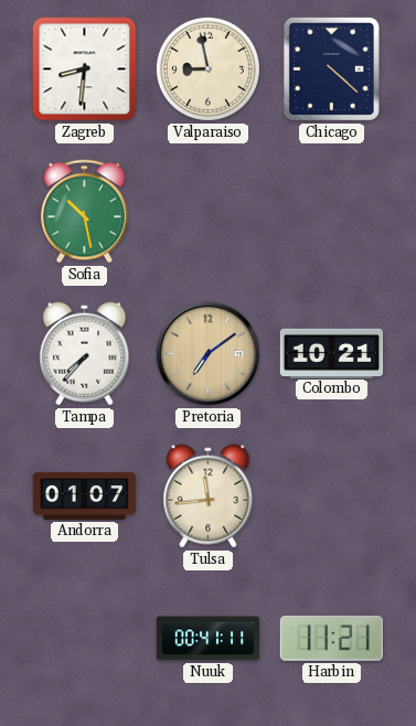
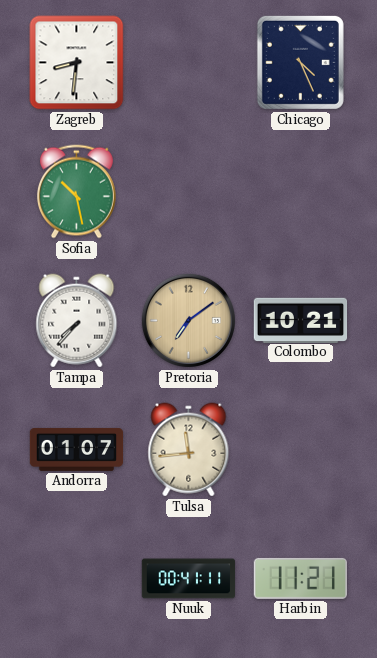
Valparaiso: 8:58 -> none
Chicago: 4:22 -> 4:26
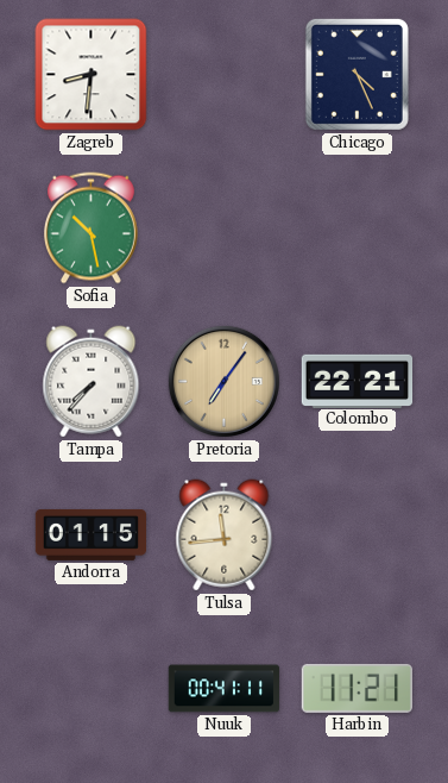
Pretoria: 7:09 -> 7:06
Colombo: 10:21 -> 22:21
Andorra: 01:07 -> 01:15
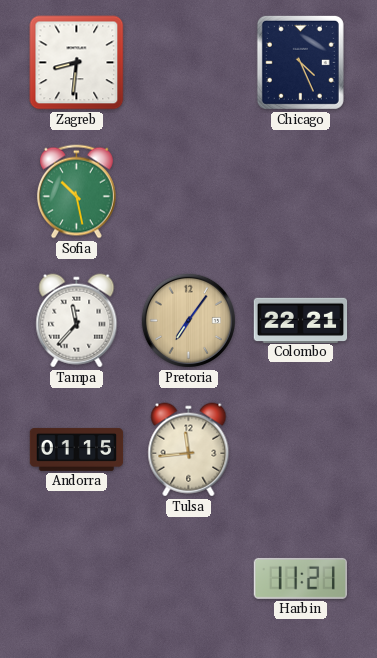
Tampa: 7:37 -> 11:37
Nuuk: 00:41 -> none
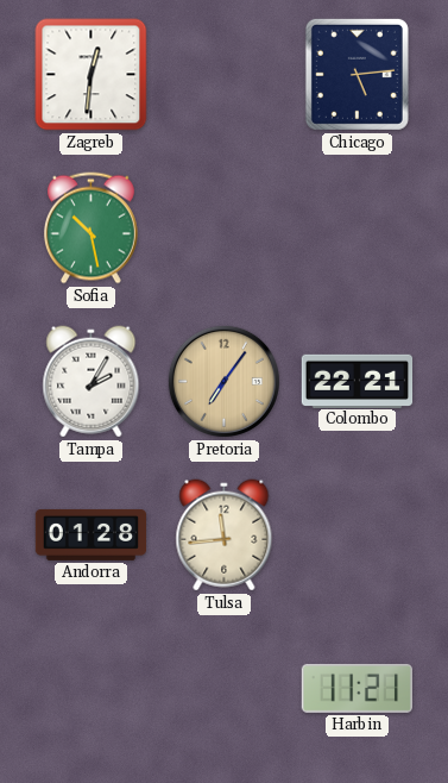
Zagreb: 8:31 -> 12:31
Chicago: 4:26 -> 5:14
Tampa: 11:37 -> 2:05
Andorra: 01:15 -> 01:28
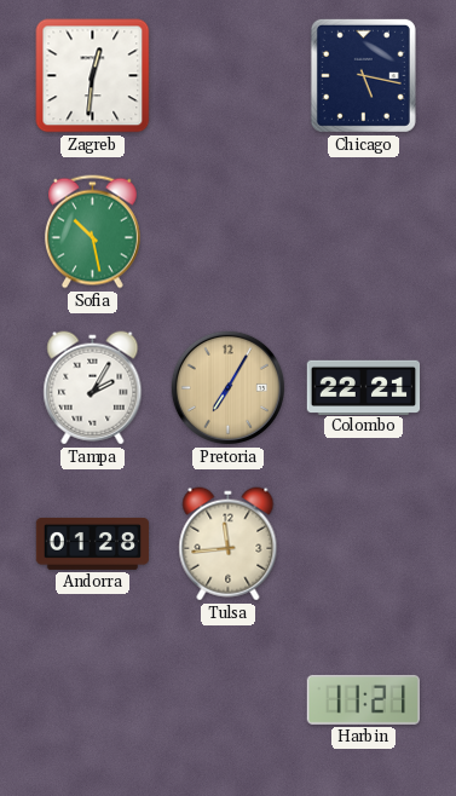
Chicago: 5:14 -> 5:17
Pretoria: 7:06 -> 7:05
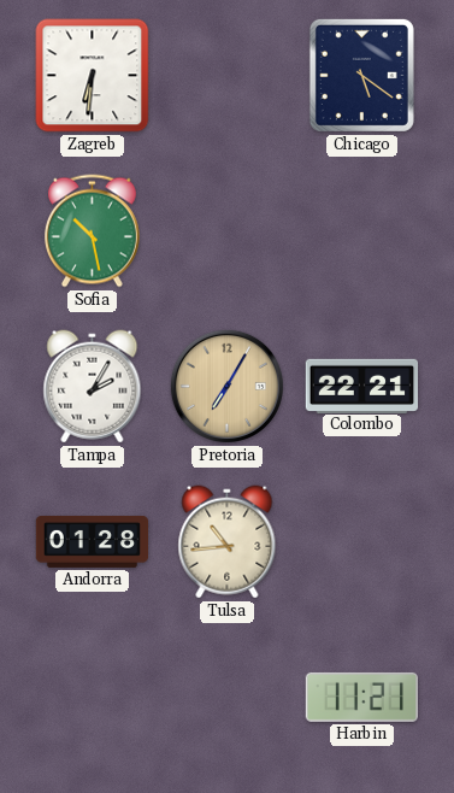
Zagreb: 12:31 -> 6:31
Chicago: 5:17 -> 5:21
Tulsa: 11:44 -> 10:44
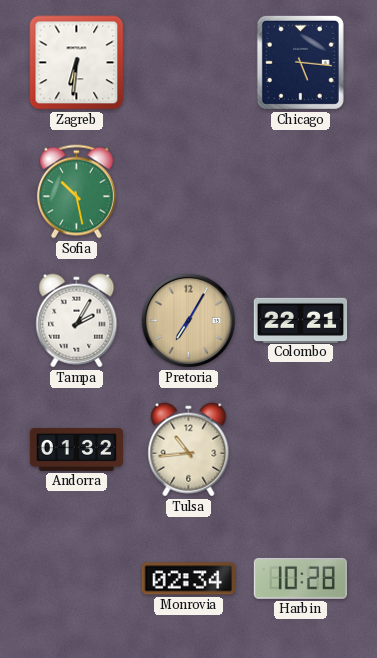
Chicago: 5:21 -> 5:16
Andorra: 01:28 -> 01:32
Monrovia: none -> 02:34
Harbin: 11:21 -> 10:28
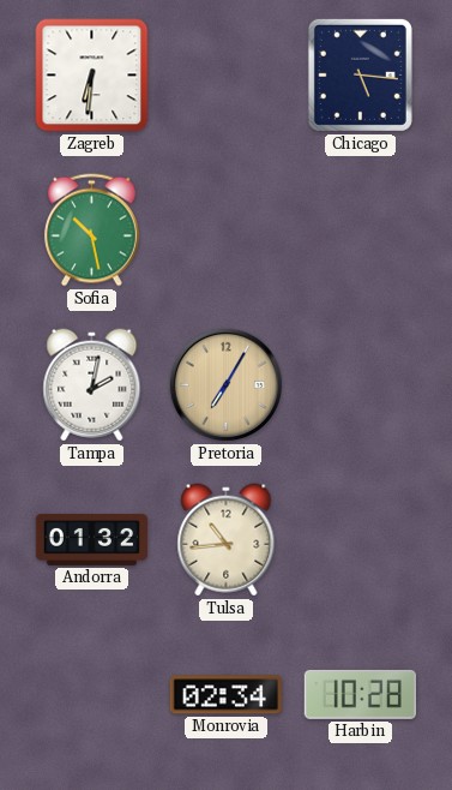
Tampa: 2:05 -> 2:02
Colombo: 22:21 -> none
